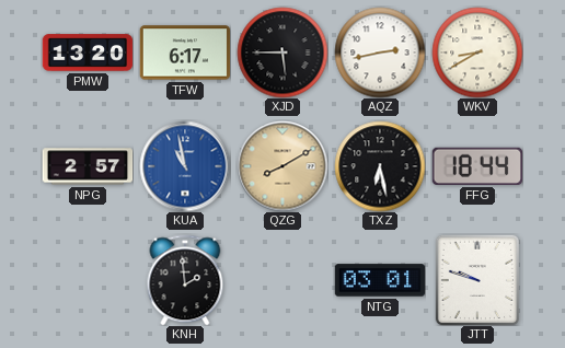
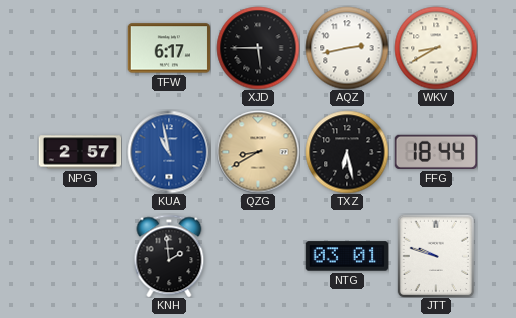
PMW: 13:20 -> none
QZG: 8:10 -> 8:40
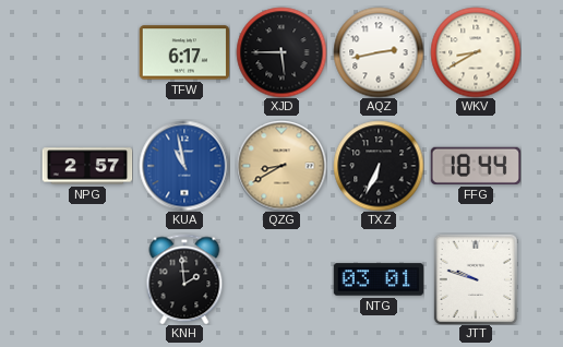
TXZ: 6:28 -> 6:34
